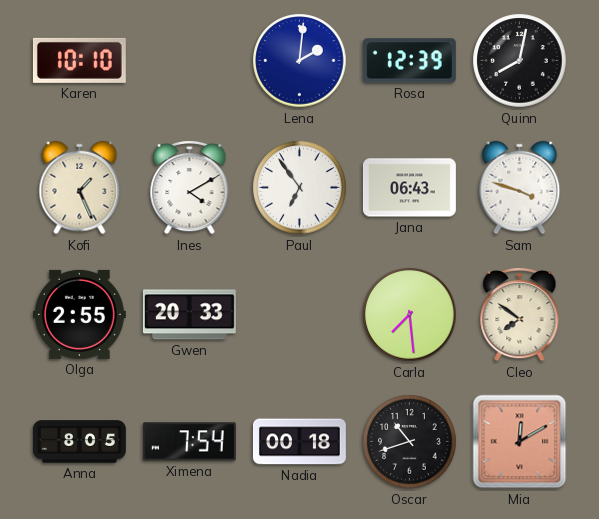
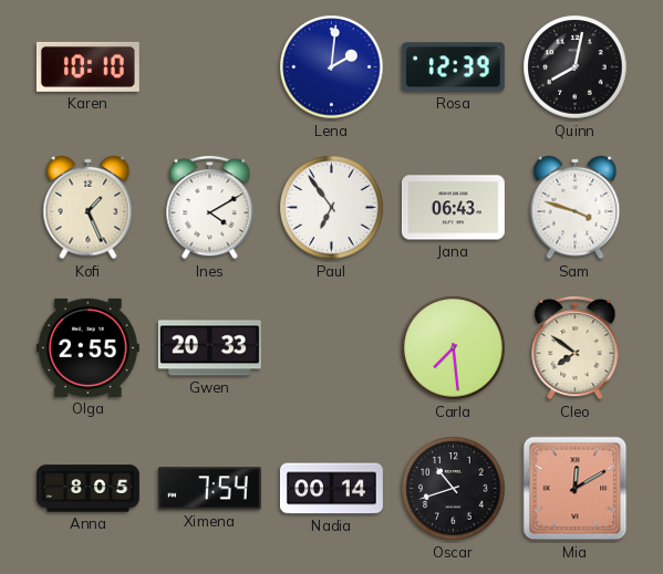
Nadia: 00:18 -> 00:14
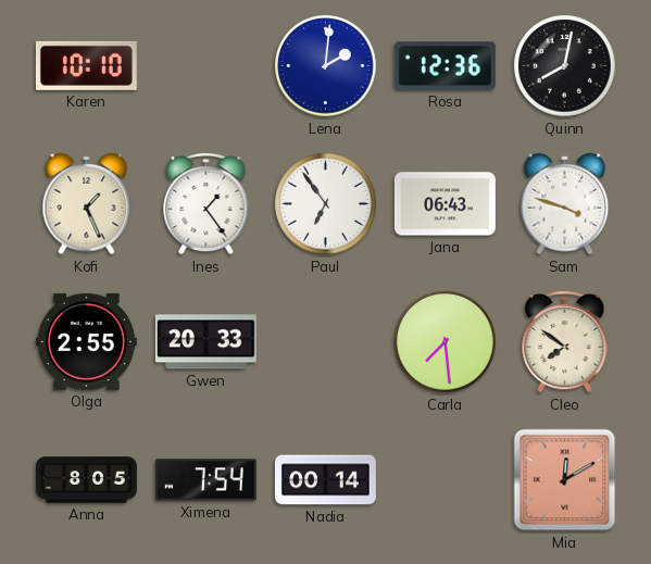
Rosa: 12:39 -> 12:36
Ines: 4:10 -> 1:24
Oscar: 10:42 -> none
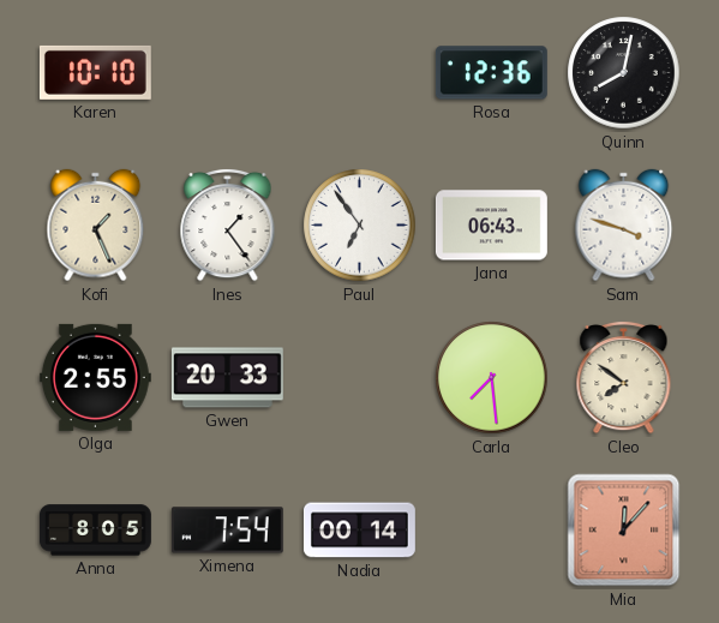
Lena: 2:01 -> none
Mia: 12:10 -> 12:07
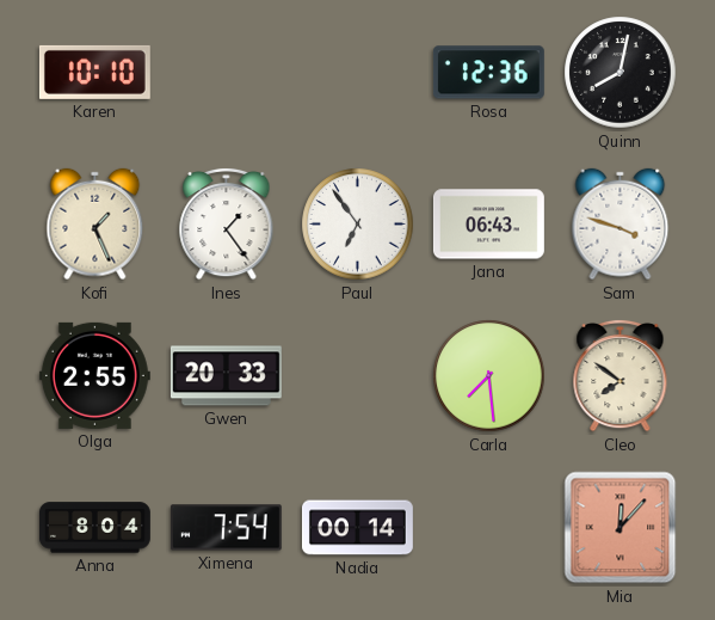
Anna: 8:05 -> 8:04
